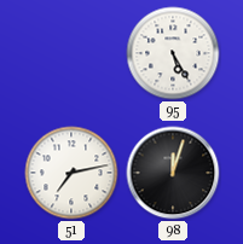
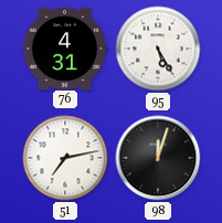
76: none -> 4:31
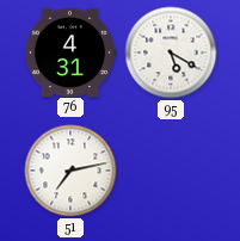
95: 5:25 -> 5:20
98: 12:03 -> none
